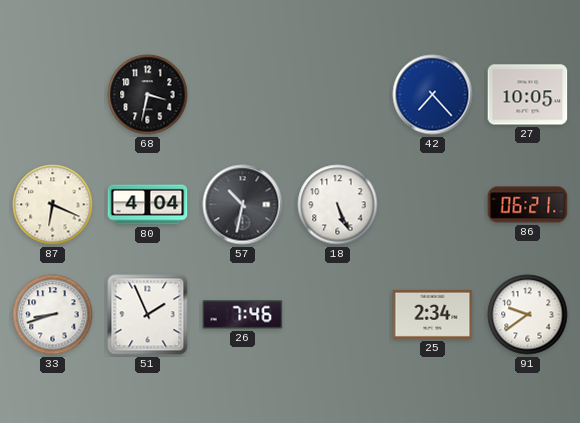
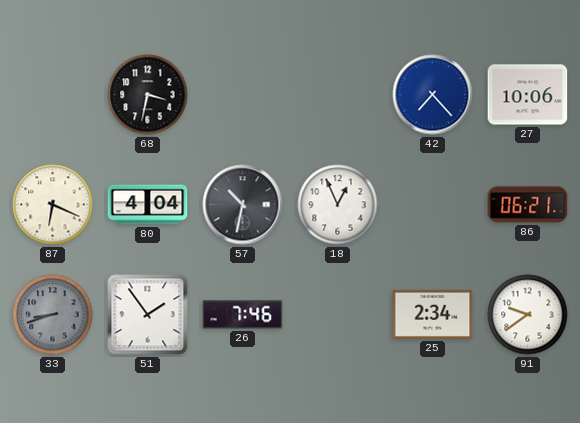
27: 10:05 -> 10:06
18: 5:26 -> 12:56
33 dial: white -> grey
51: 1:56 -> 1:54
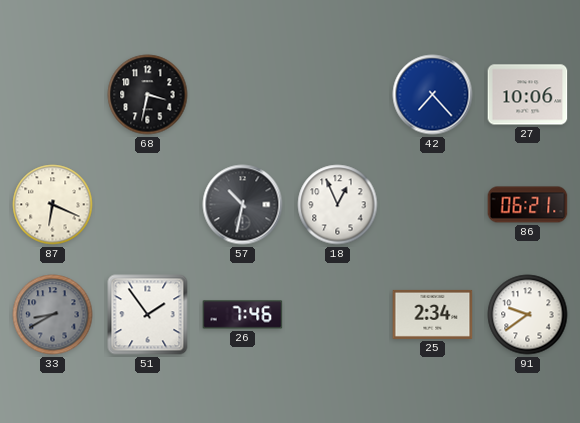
80: 4:04 -> none
33: 8:42 -> 8:40
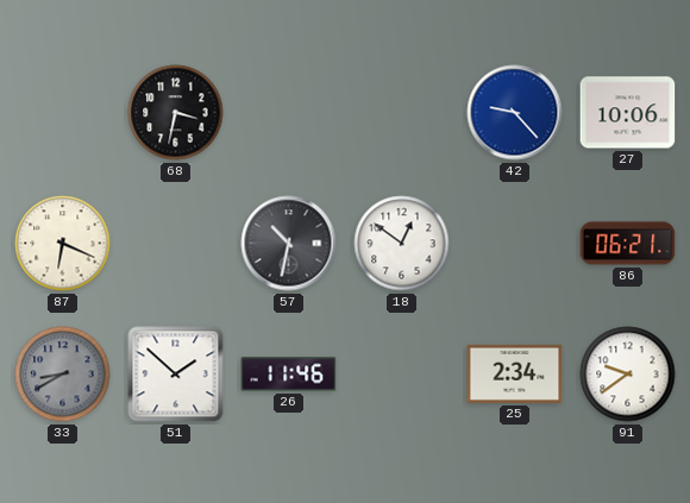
42: 7:23 -> 9:23
18: 12:56 -> 12:51
51: 1:54 -> 1:52
26: 7:46 -> 11:46
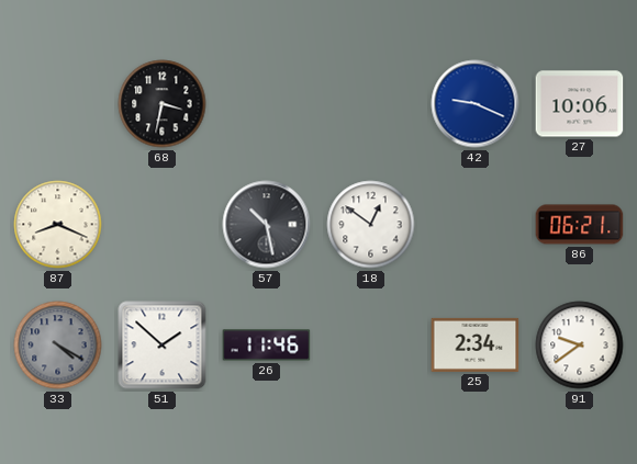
42: 9:23 -> 9:19
87: 6:19 -> 8:19
57: 10:32 -> 10:28
33: 8:40 -> 4:20
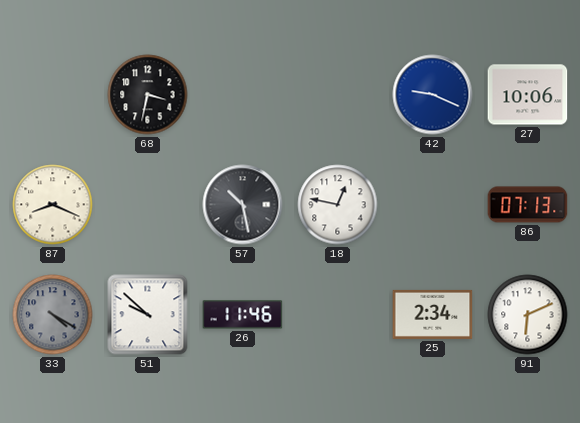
18: 12:51 -> 12:47
86: 06:21 -> 07:13
51: 1:52 -> 9:52
91: 9:39 -> 6:11
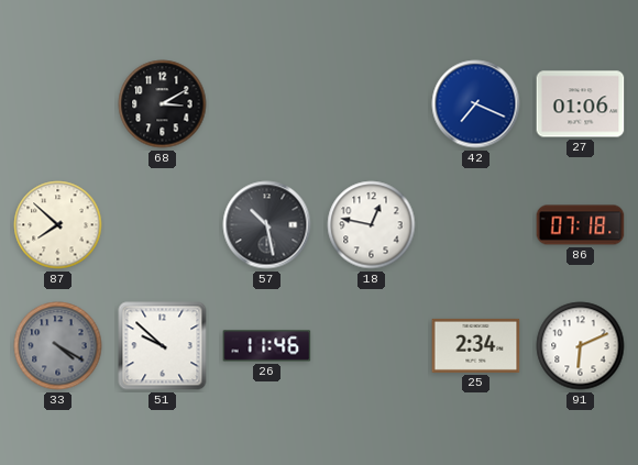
68: 3:32 -> 3:10
42: 9:19 -> 7:19
27: 10:06 -> 01:06
87: 8:19 -> 7:52
86: 07:13 -> 07:18
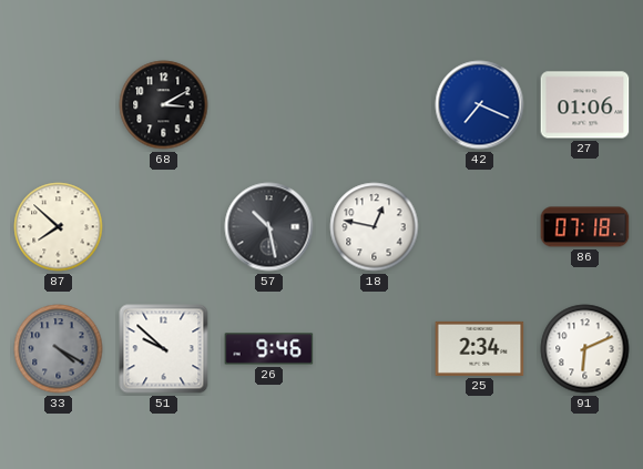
26: 11:46 -> 9:46
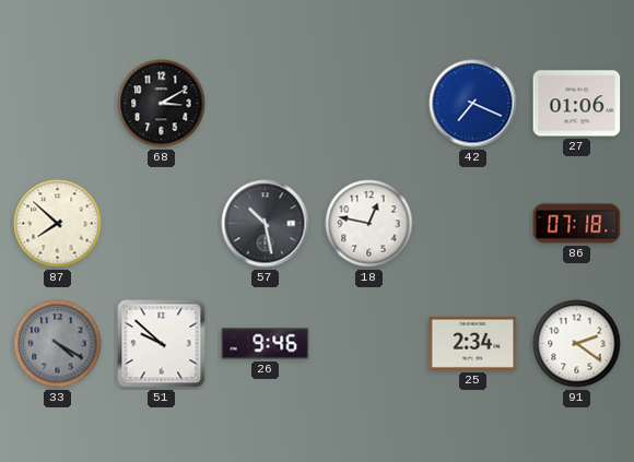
91: 6:11 -> 2:21
